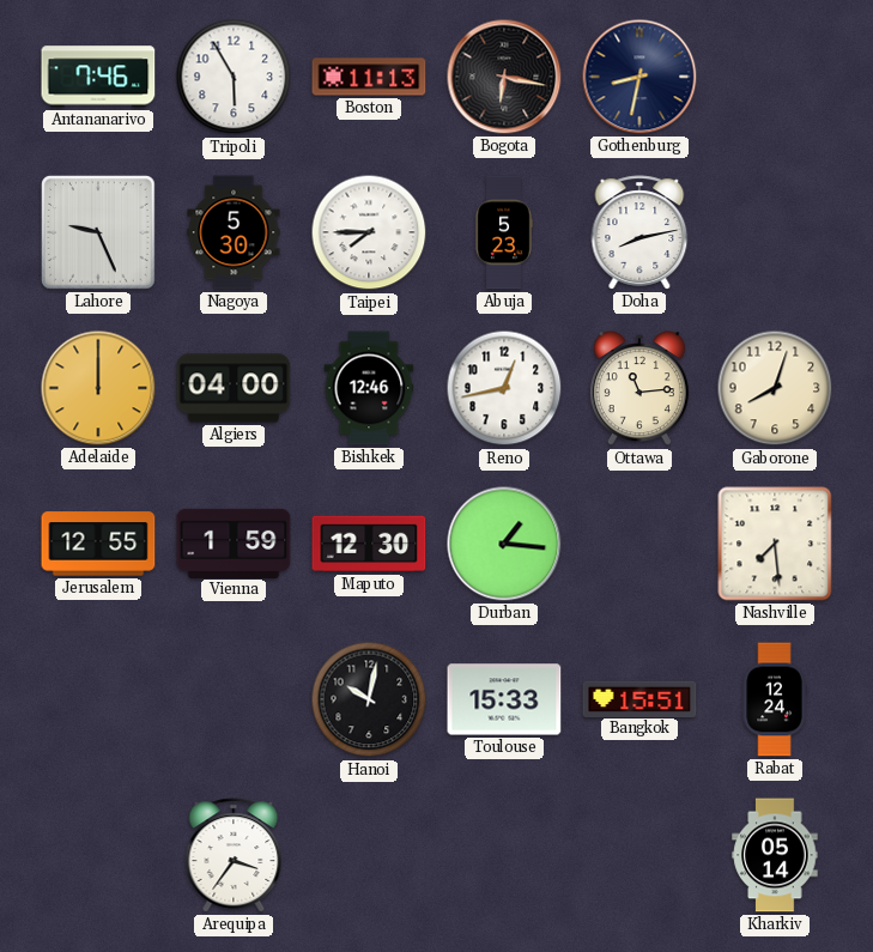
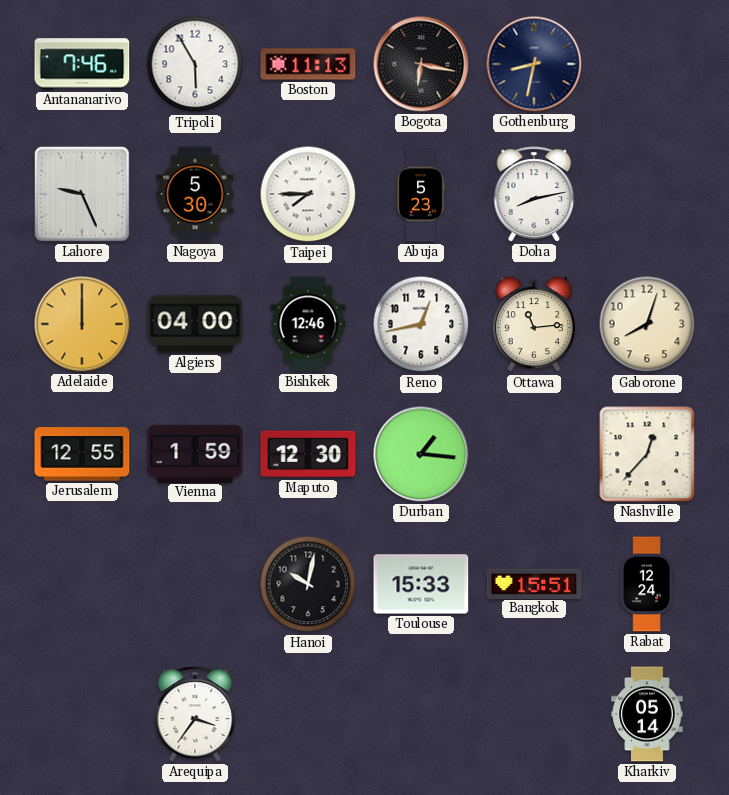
Nashville: 7:29 -> 12:37
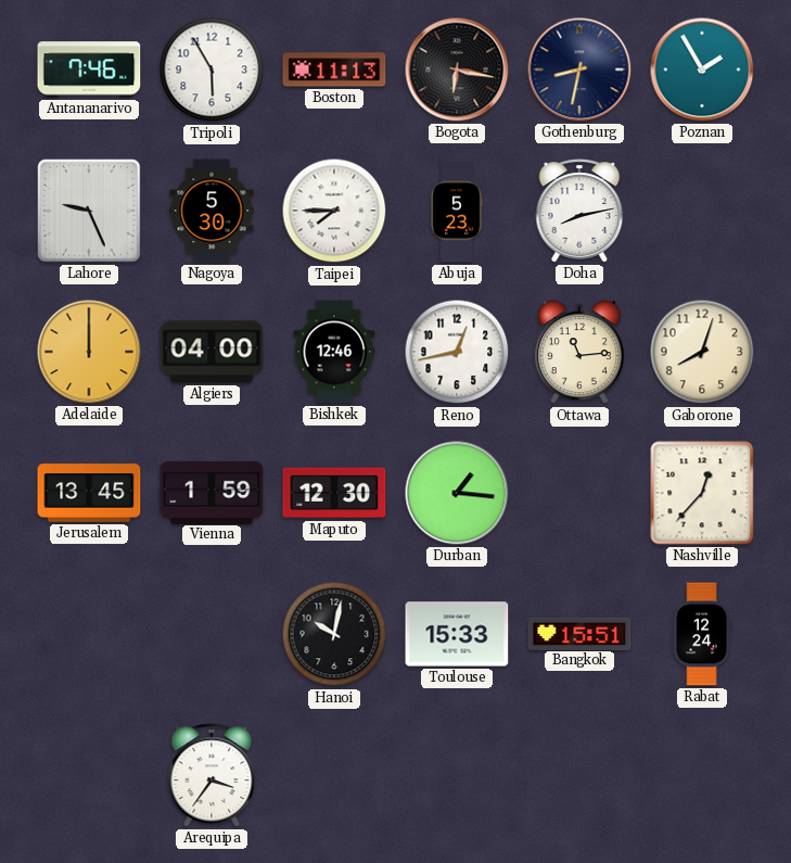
Poznan: none -> 1:55
Jerusalem: 12:55 -> 13:45
Kharkiv: 05:14 -> none
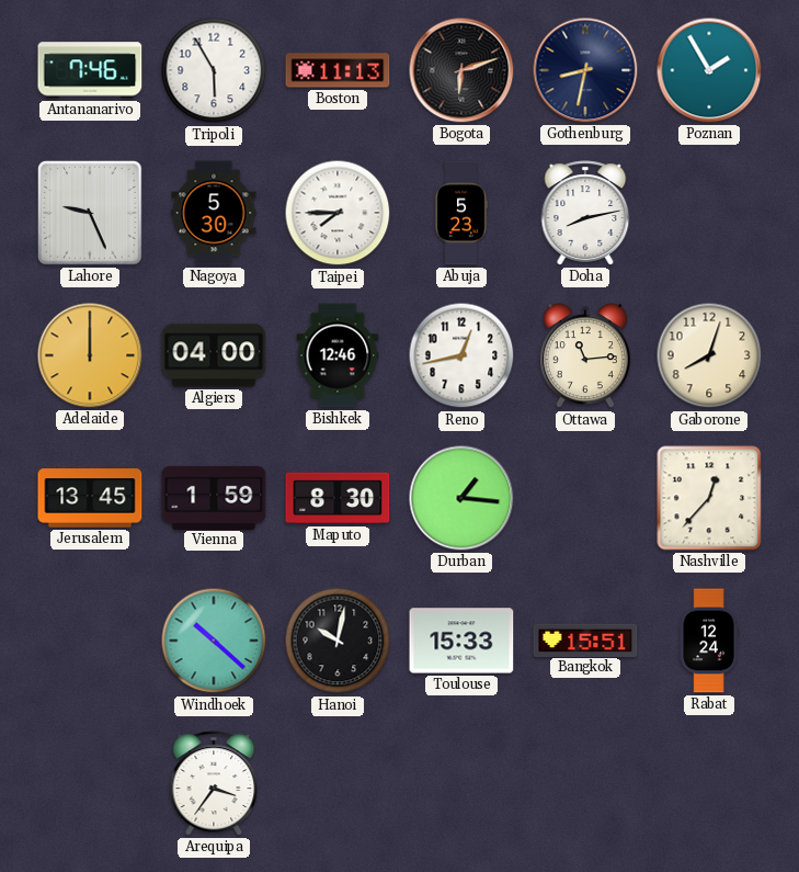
Bogota: 6:17 -> 6:12
Maputo: 12:30 -> 8:30
Windhoek: none -> 10:22
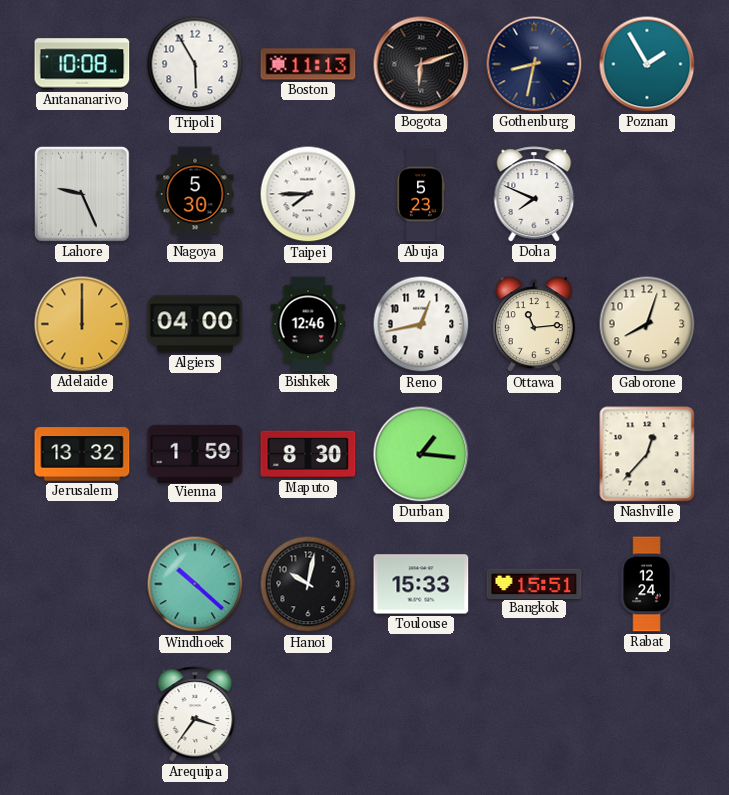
Antananarivo: 7:46 -> 10:08
Doha: 8:13 -> 7:49
Jerusalem: 13:45 -> 13:32
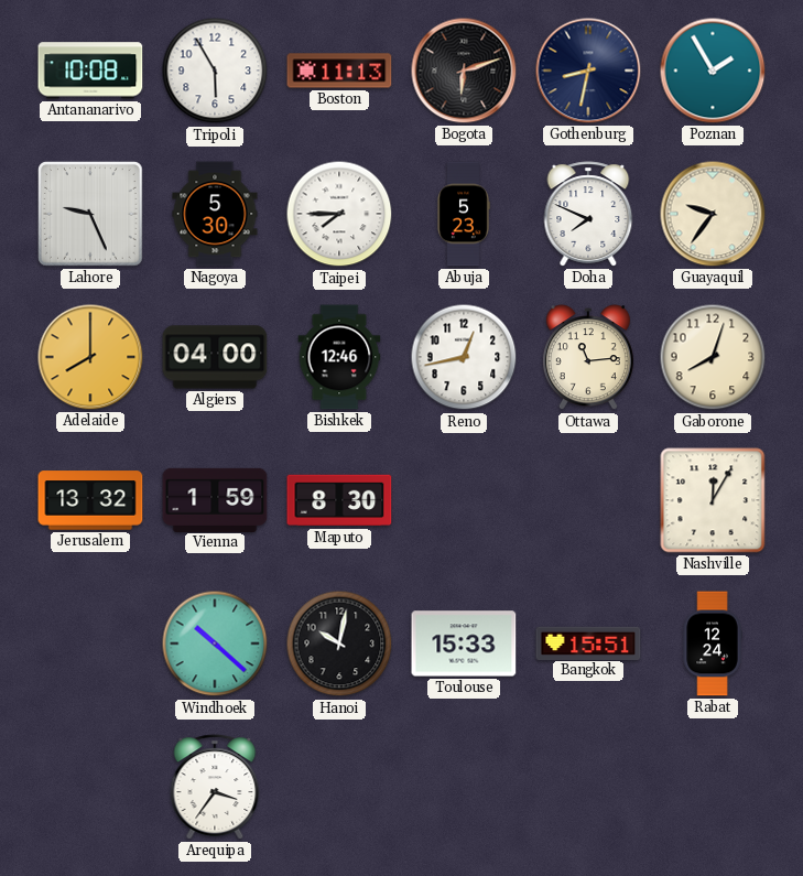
Guayaquil: none -> 9:36
Adelaide: 12:00 -> 8:00
Durban: 1:16 -> none
Nashville: 12:37 -> 12:05
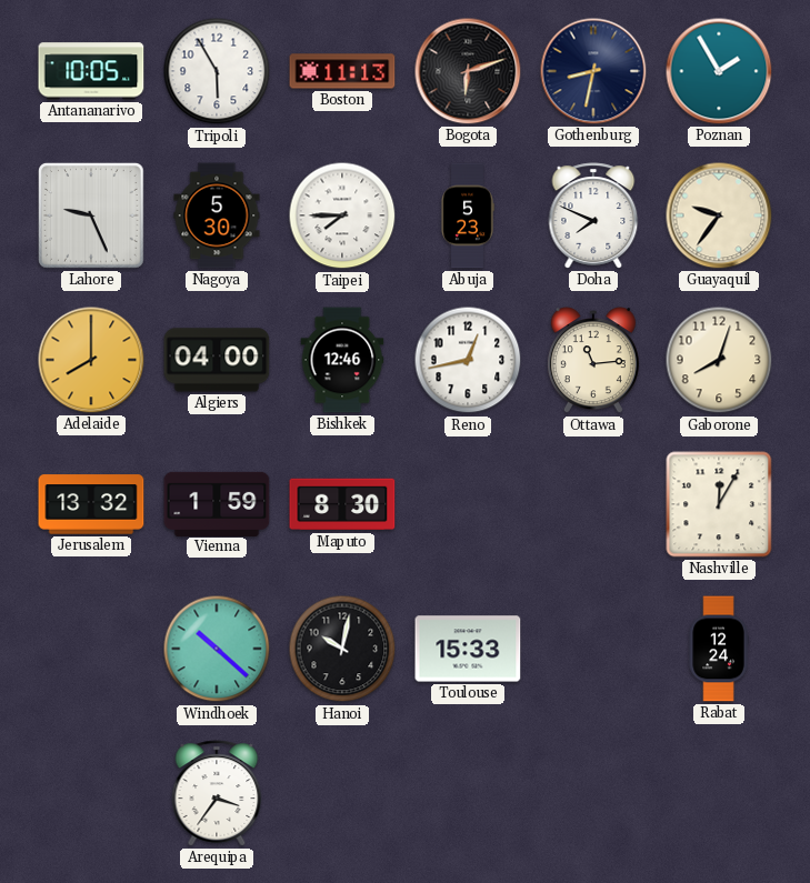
Antananarivo: 10:08 -> 10:05
Bangkok: 15:51 -> none
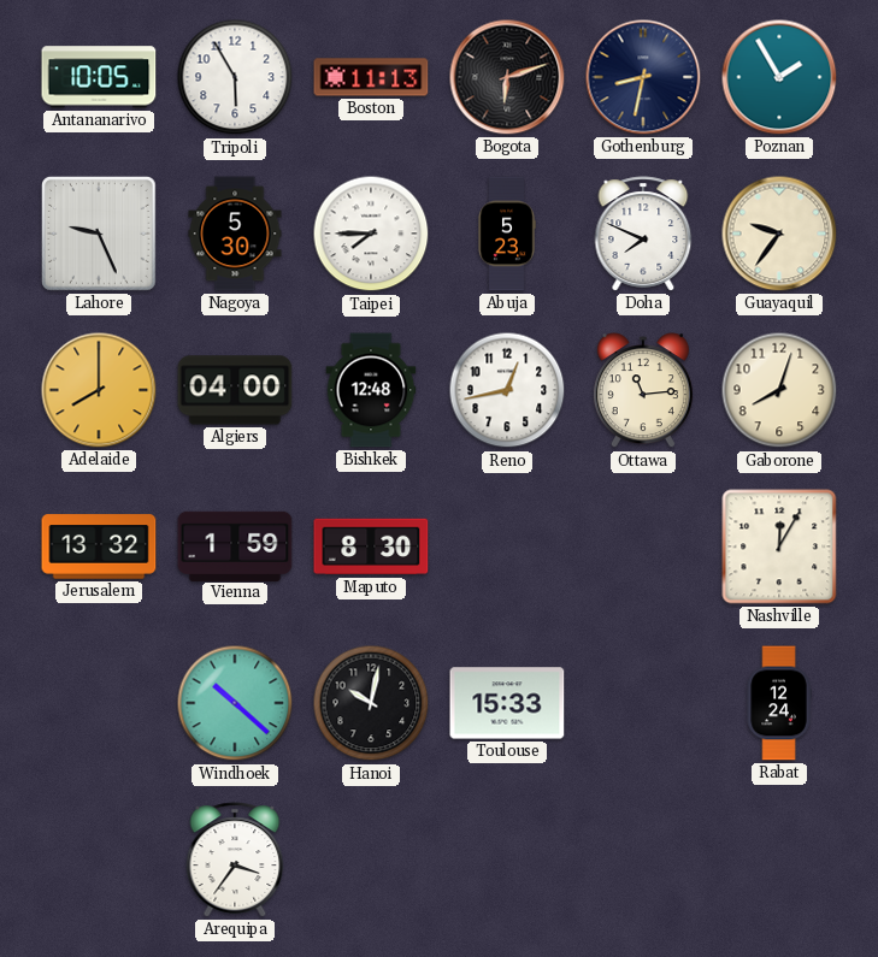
Bishkek: 12:46 -> 12:48
